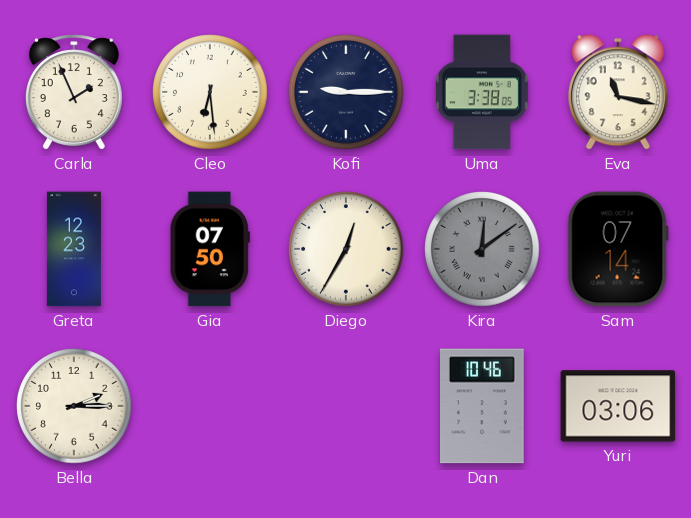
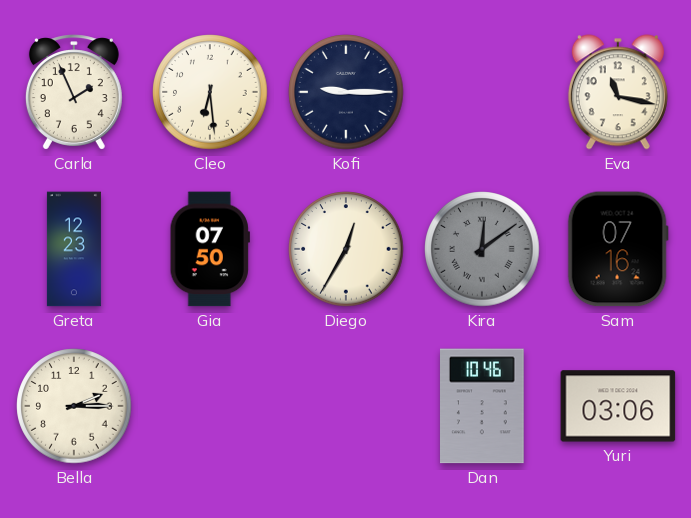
Uma: 3:38 -> none
Sam: 07:14 -> 07:16
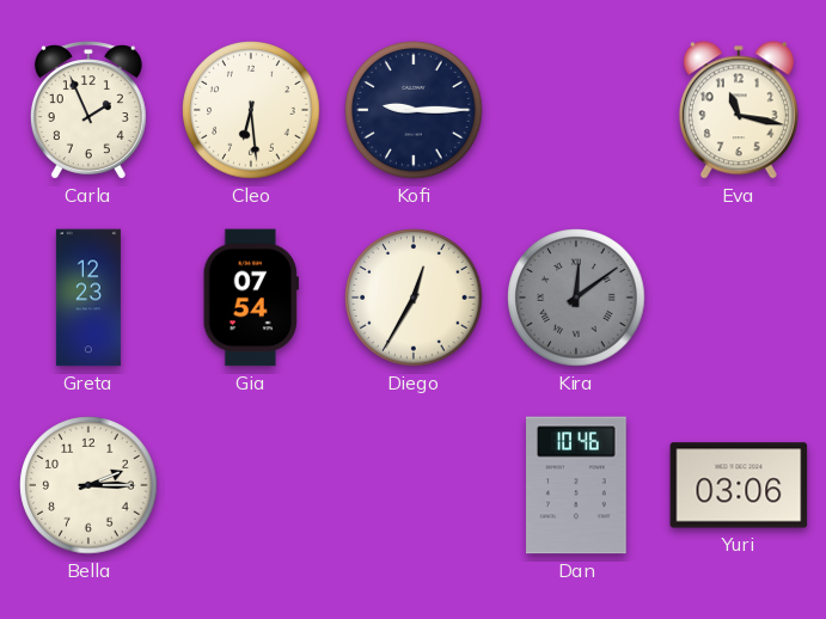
Gia: 07:50 -> 07:54
Sam: 07:16 -> none
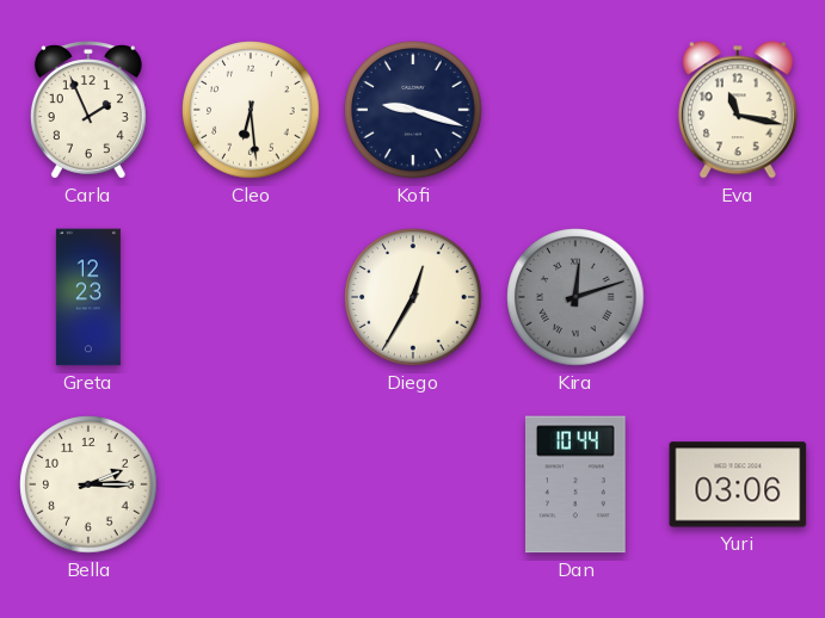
Kofi: 9:15 -> 9:18
Gia: 07:54 -> none
Kira: 12:09 -> 12:12
Dan: 10:46 -> 10:44
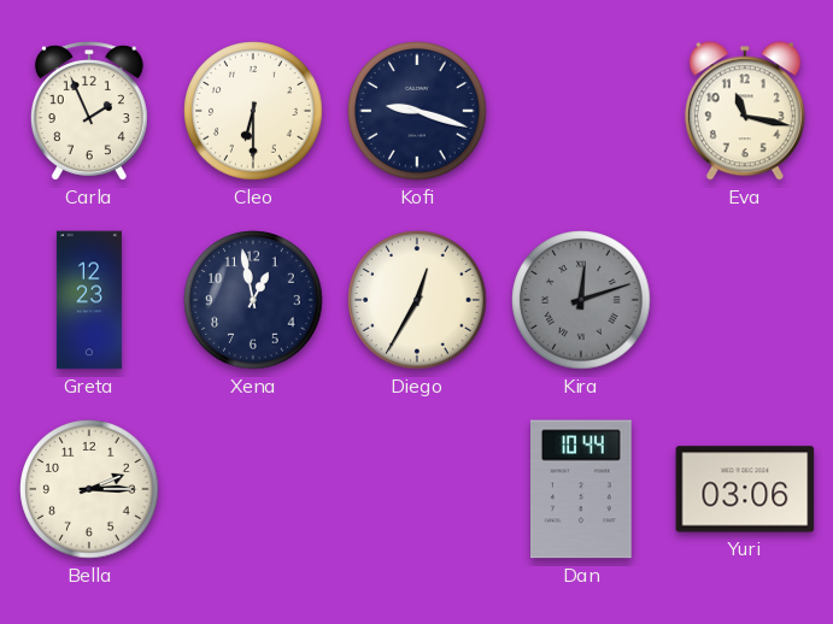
Cleo: 6:29 -> 6:30
Xena: none -> 12:58
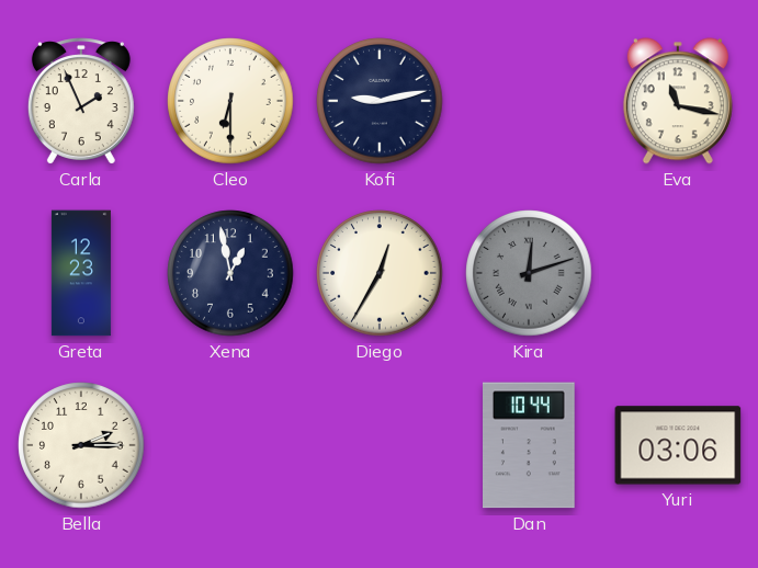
Kofi: 9:18 -> 9:13
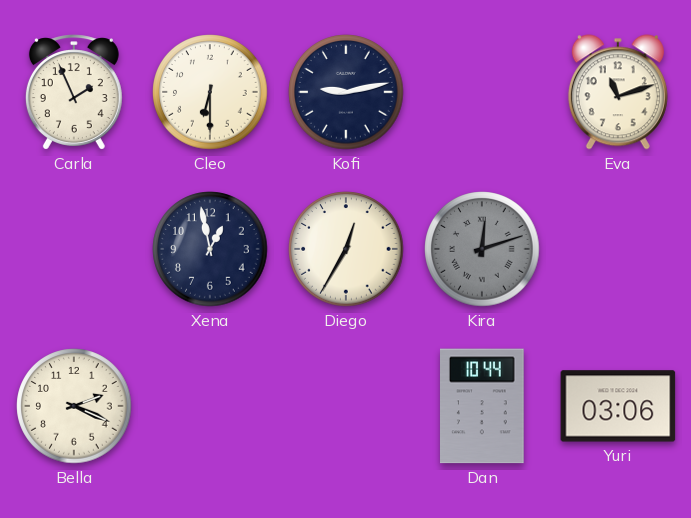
Eva: 11:17 -> 11:12
Greta: 12:23 -> none
Bella: 2:15 -> 2:19
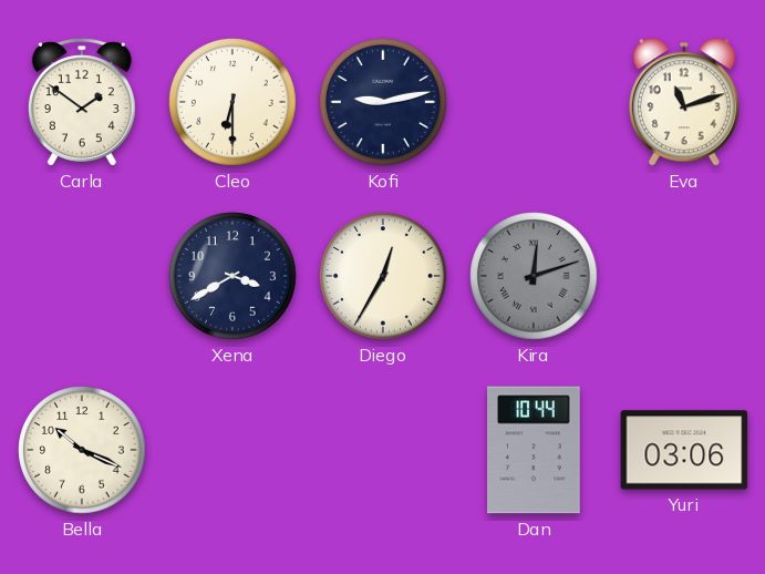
Carla: 1:56 -> 1:51
Xena: 12:58 -> 3:40
Bella: 2:19 -> 10:19
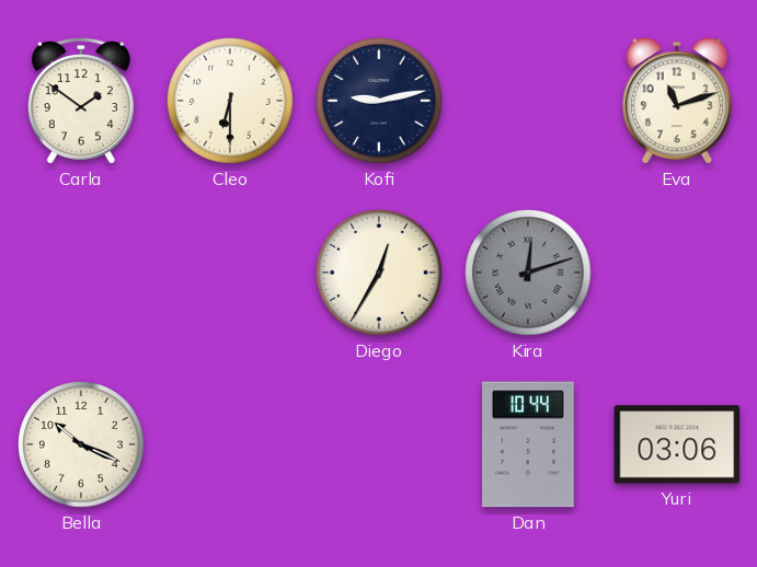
Xena: 3:40 -> none
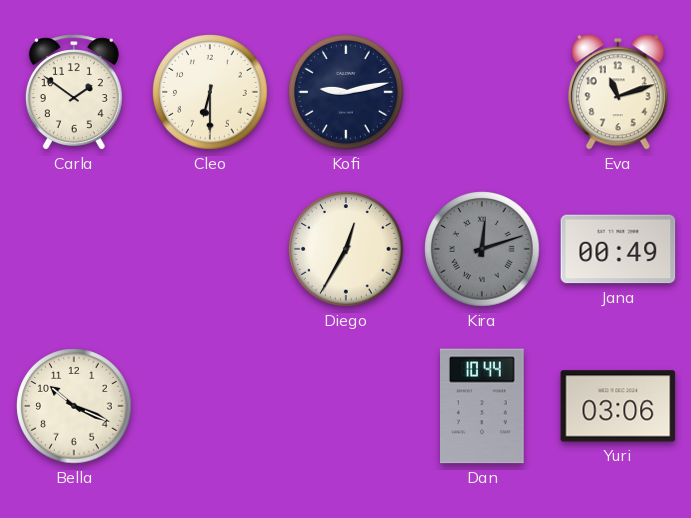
Jana: none -> 00:49
